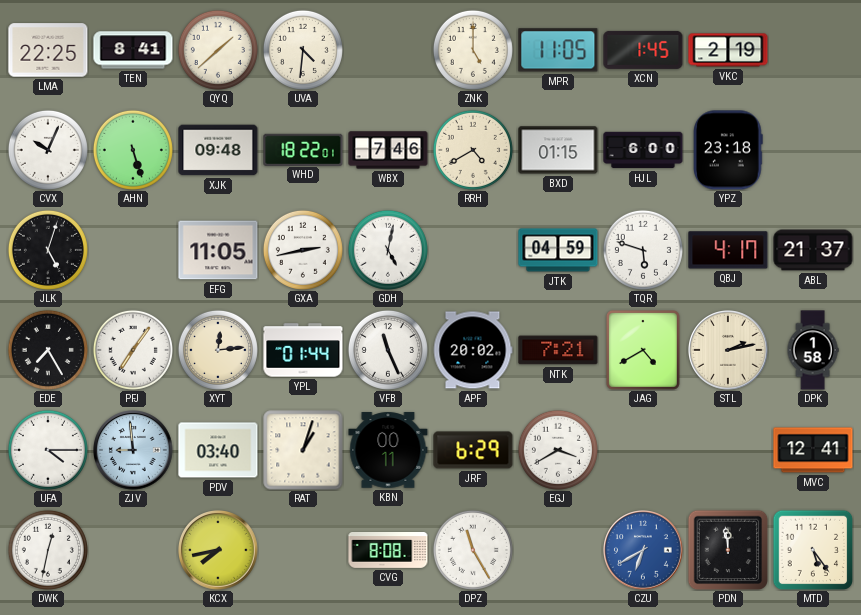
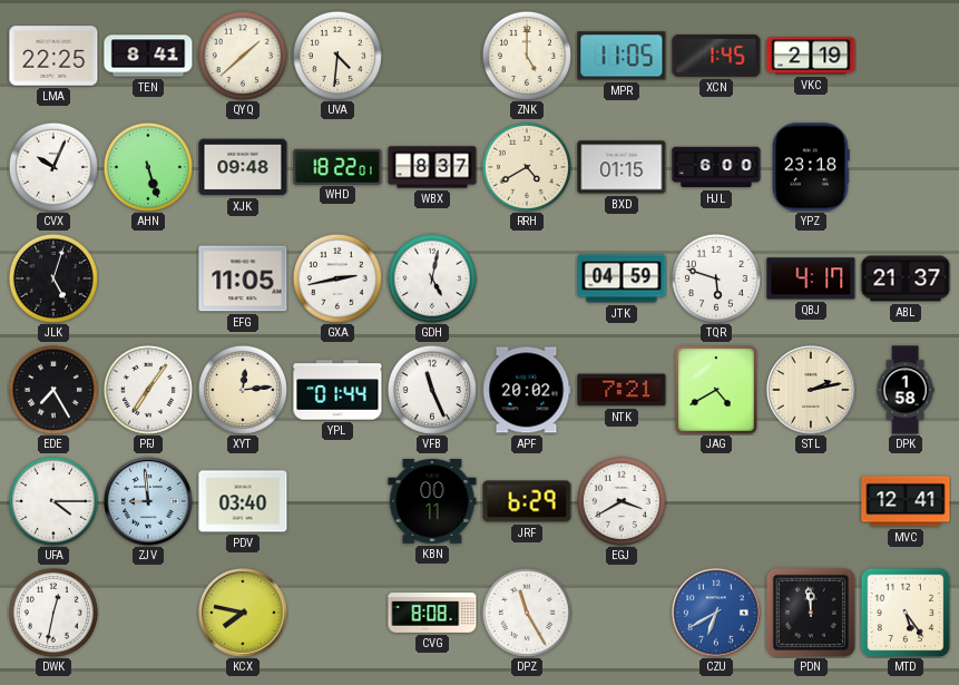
WBX: 7:46 -> 8:37
RAT: 1:03 -> none
KCX: 7:43 -> 7:47
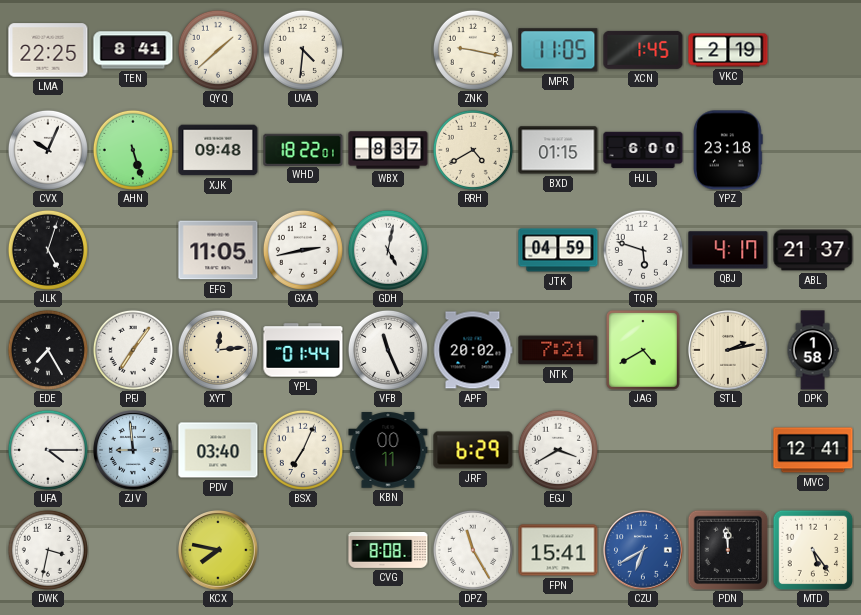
ZNK: 5:00 -> 9:17
BSX: none -> 7:04
DWK: 12:32 -> 3:32
FPN: none -> 15:41
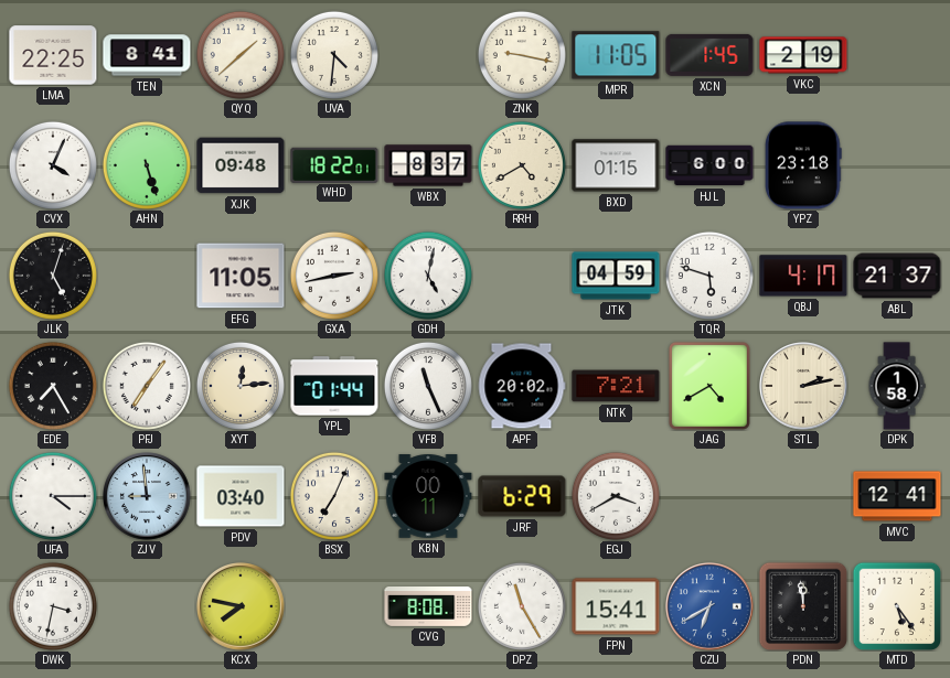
CVX: 10:04 -> 4:04
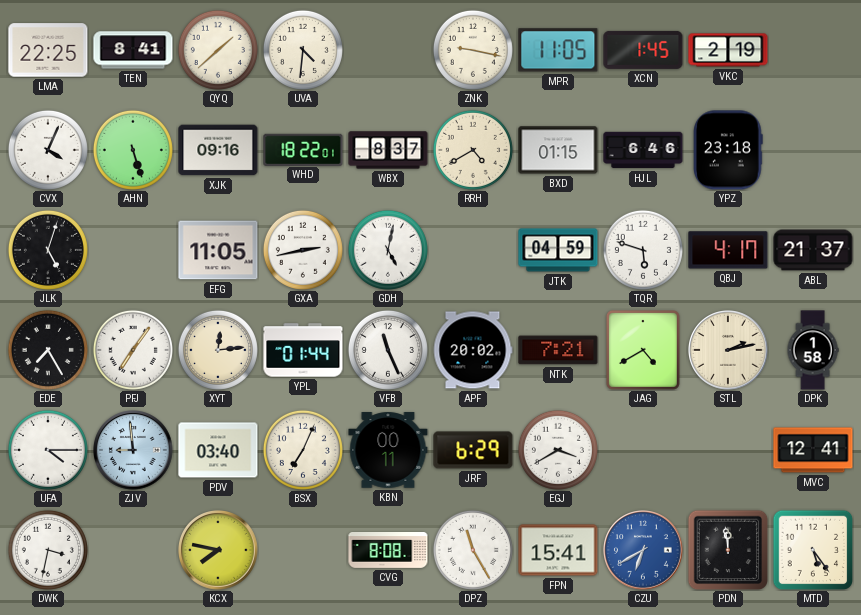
XJK: 09:48 -> 09:16
HJL: 6:00 -> 6:46
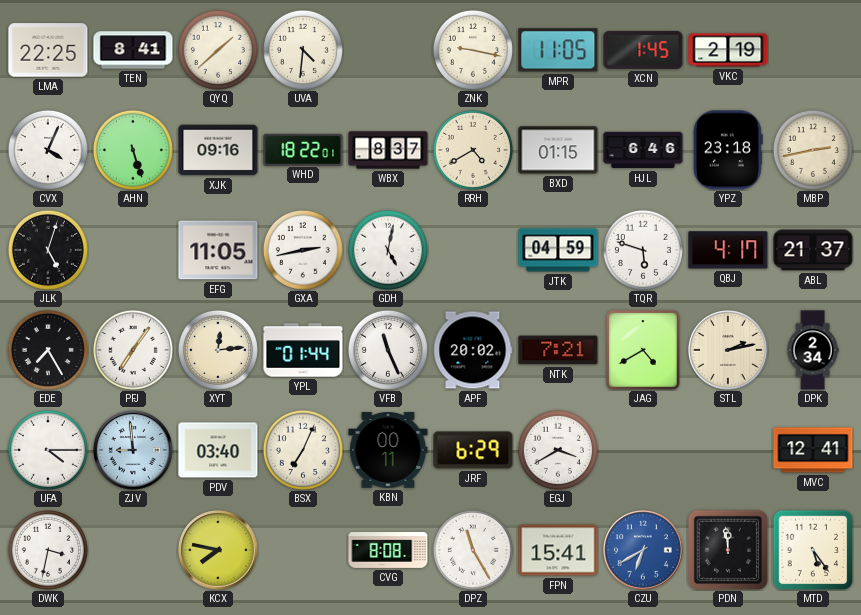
MBP: none -> 2:43
DPK: 1:58 -> 2:34
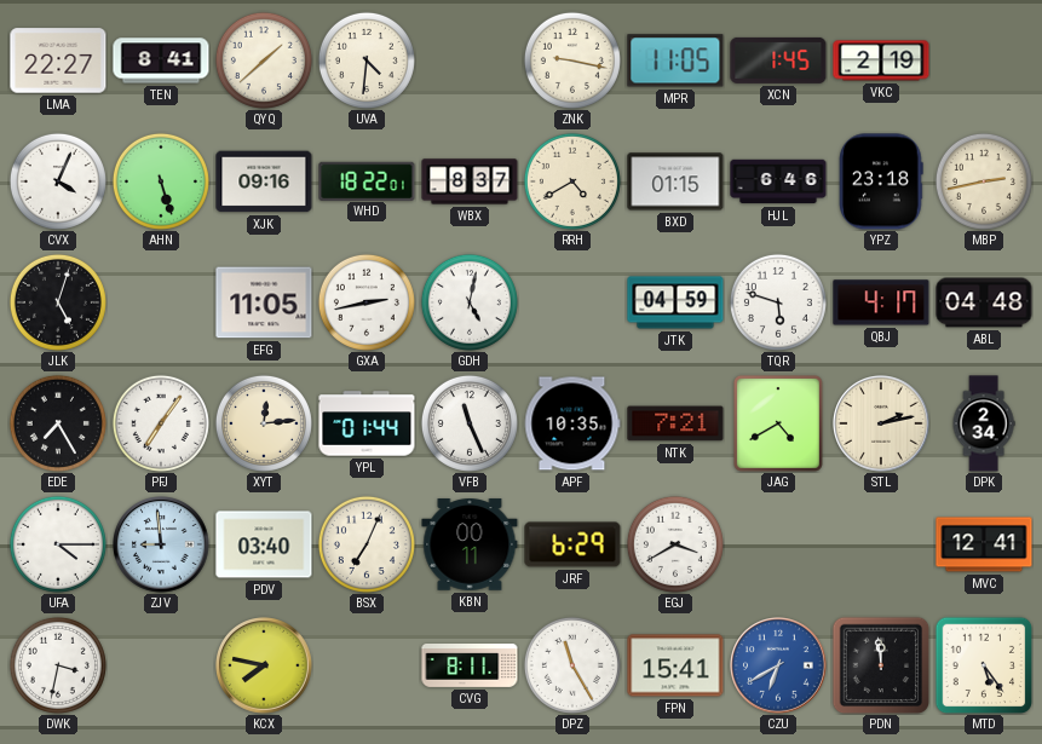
LMA: 22:25 -> 22:27
ABL: 21:37 -> 04:48
APF: 20:02 -> 10:35
CVG: 8:08 -> 8:11
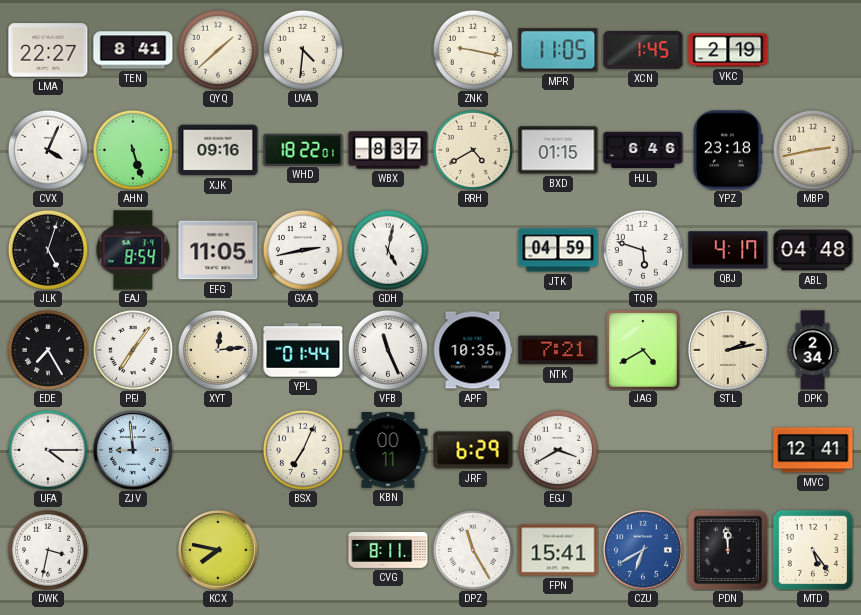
EAJ: none -> 8:54
PDV: 03:40 -> none
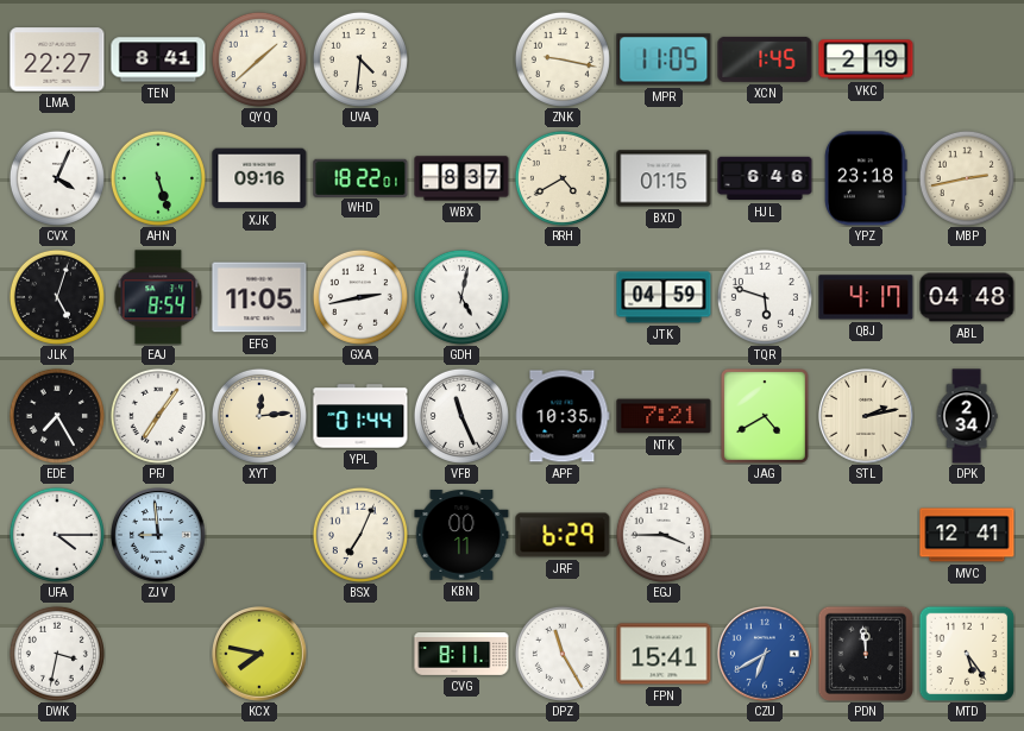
EGJ: 3:40 -> 3:45
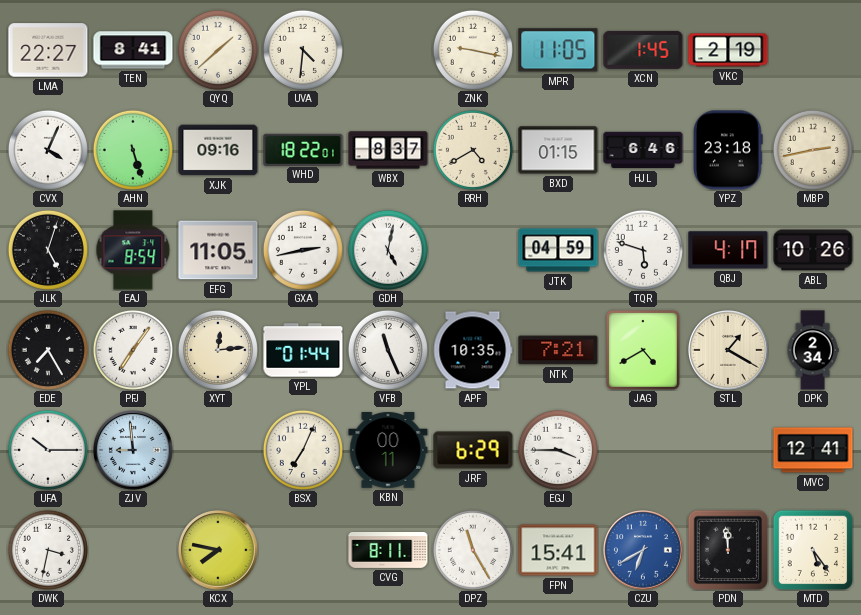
ABL: 04:48 -> 10:26
STL: 2:13 -> 1:20
UFA: 4:15 -> 10:15
